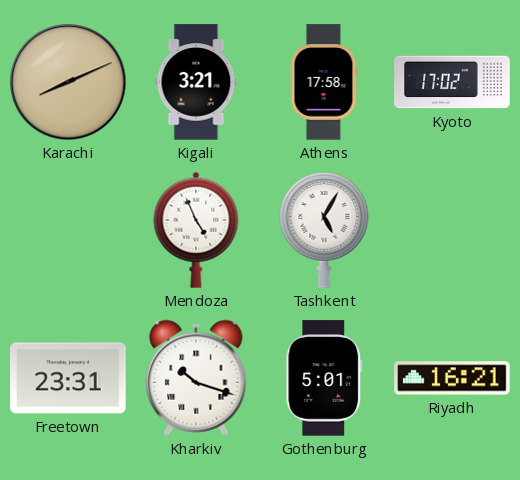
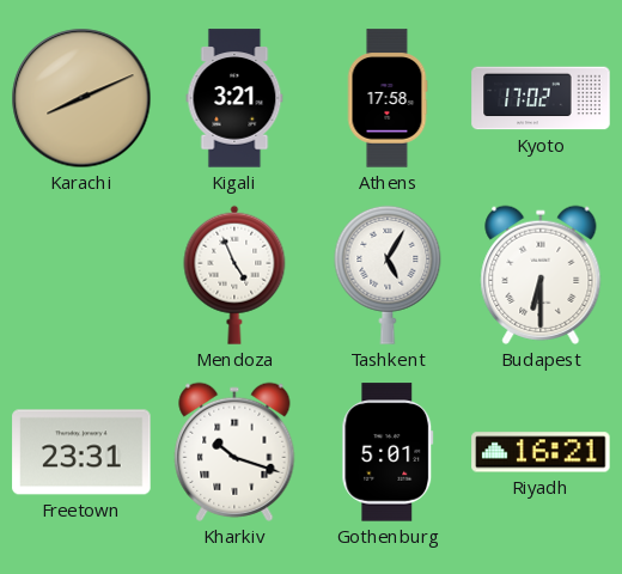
Budapest: none -> 6:30
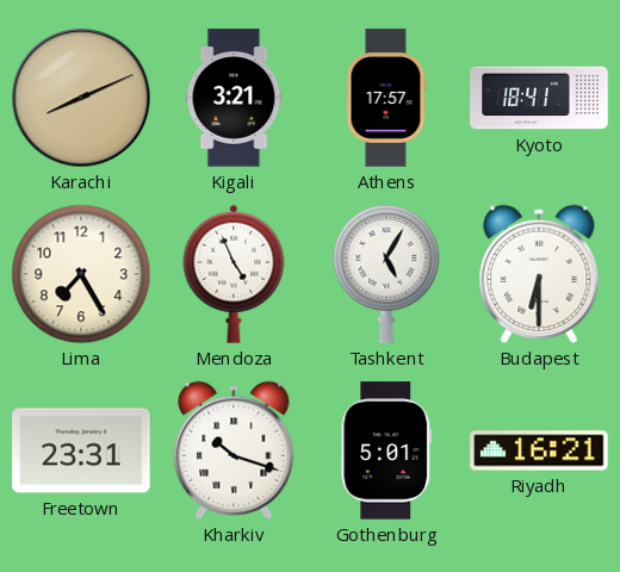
Athens: 17:58 -> 17:57
Kyoto: 17:02 -> 18:41
Lima: none -> 7:25
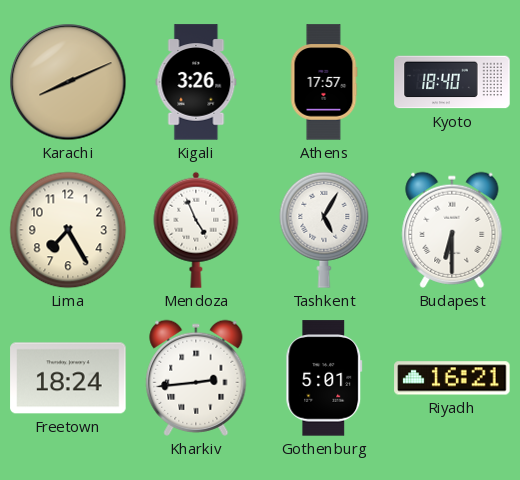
Kigali: 3:21 -> 3:26
Kyoto: 18:41 -> 18:40
Freetown: 23:31 -> 18:24
Kharkiv: 10:18 -> 2:44
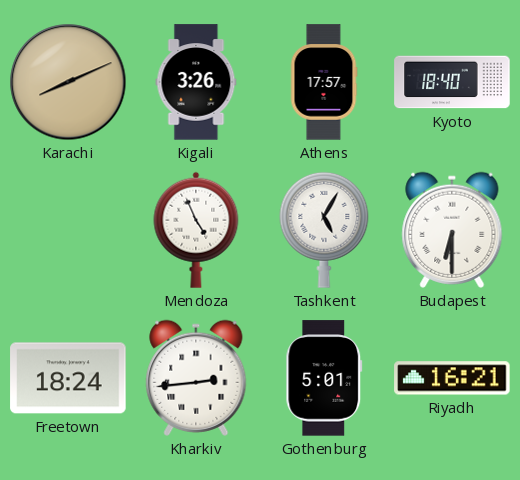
Lima: 7:25 -> none
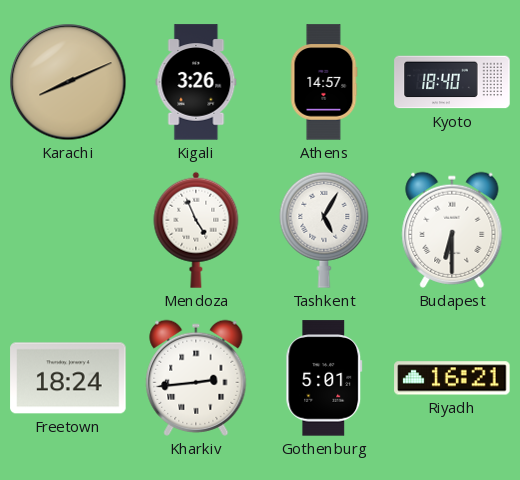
Athens: 17:57 -> 14:57
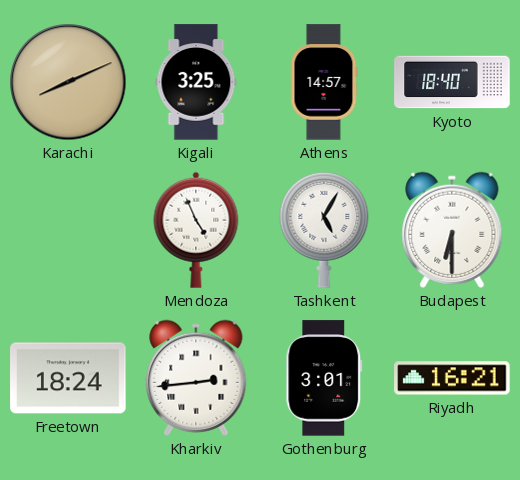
Kigali: 3:26 -> 3:25
Gothenburg: 5:01 -> 3:01
